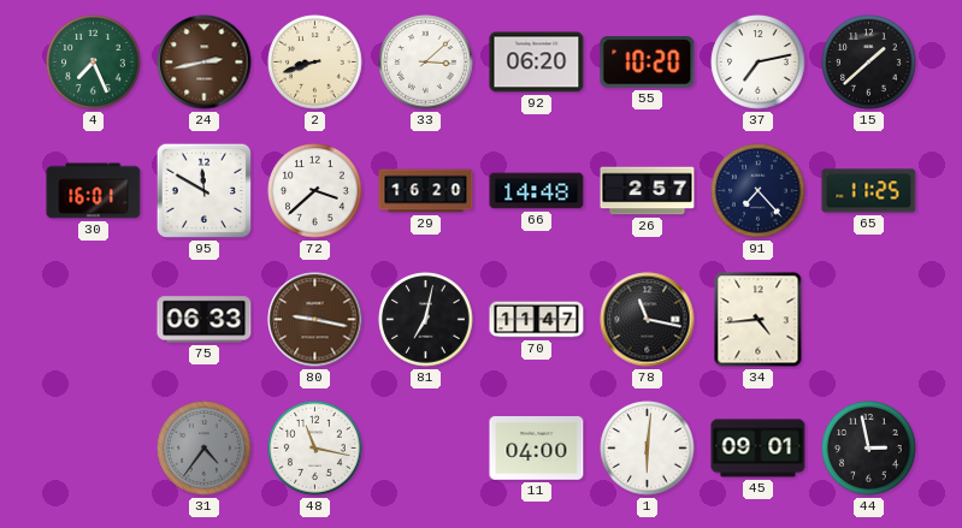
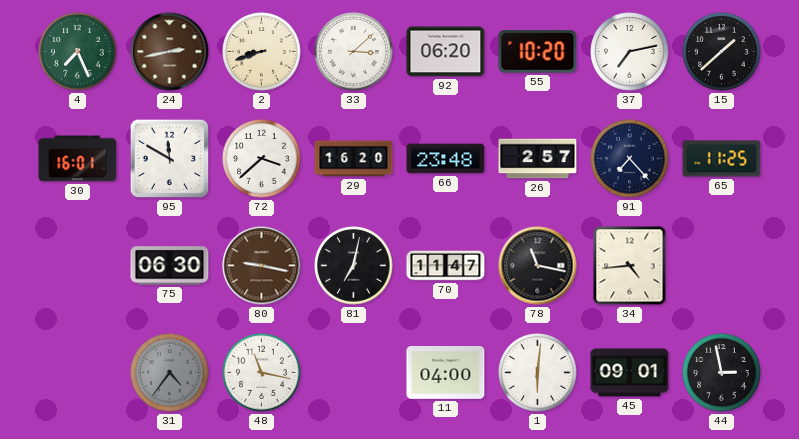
66: 14:48 -> 23:48
75: 06:33 -> 06:30
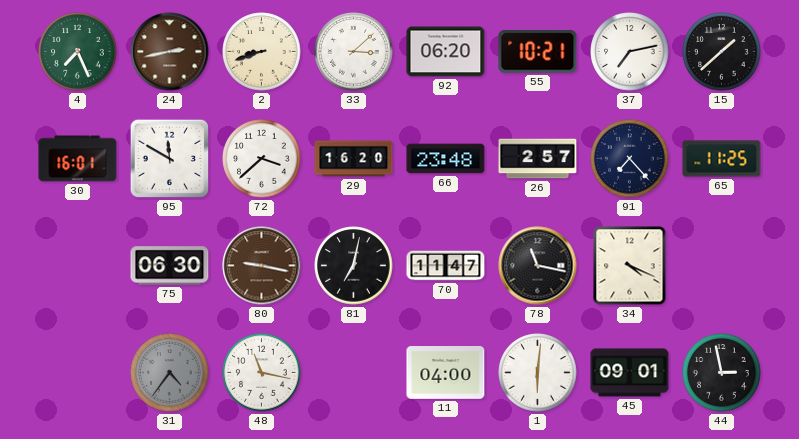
55: 10:20 -> 10:21
34: 4:44 -> 4:19
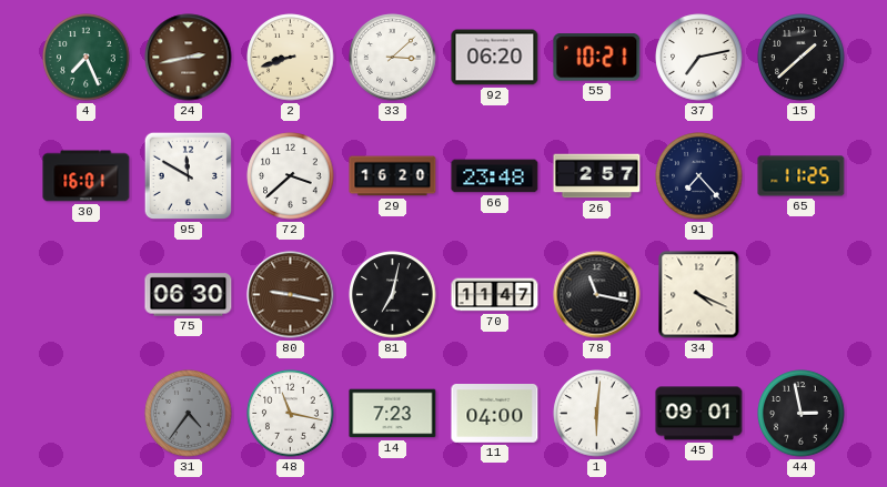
14: none -> 7:23
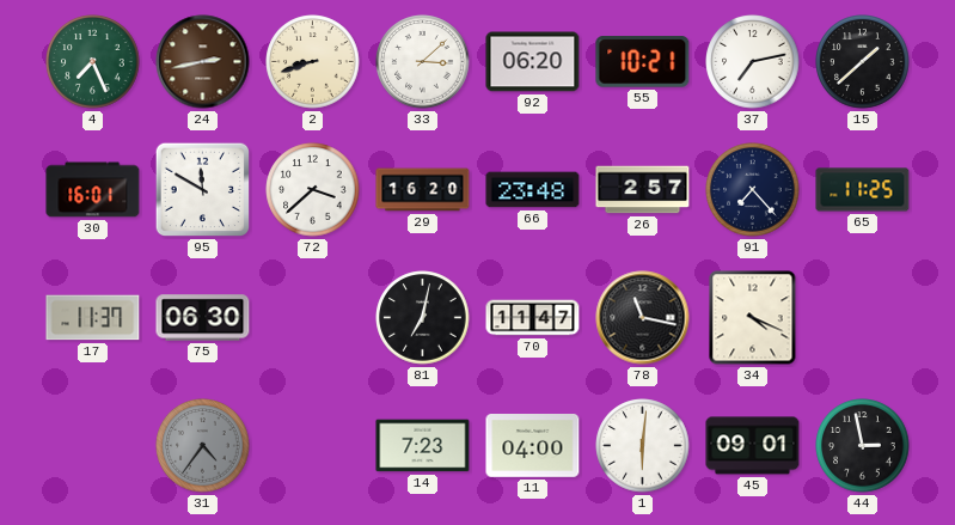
17: none -> 11:37
80: 9:17 -> none
48: 11:17 -> none
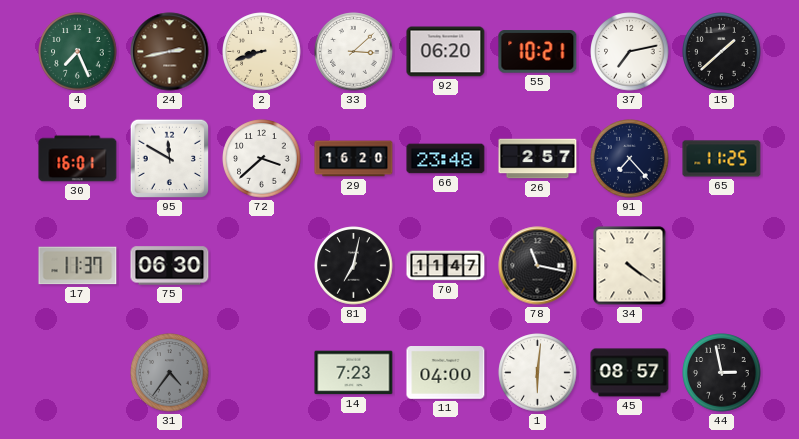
34: 4:19 -> 4:21
45: 09:01 -> 08:57
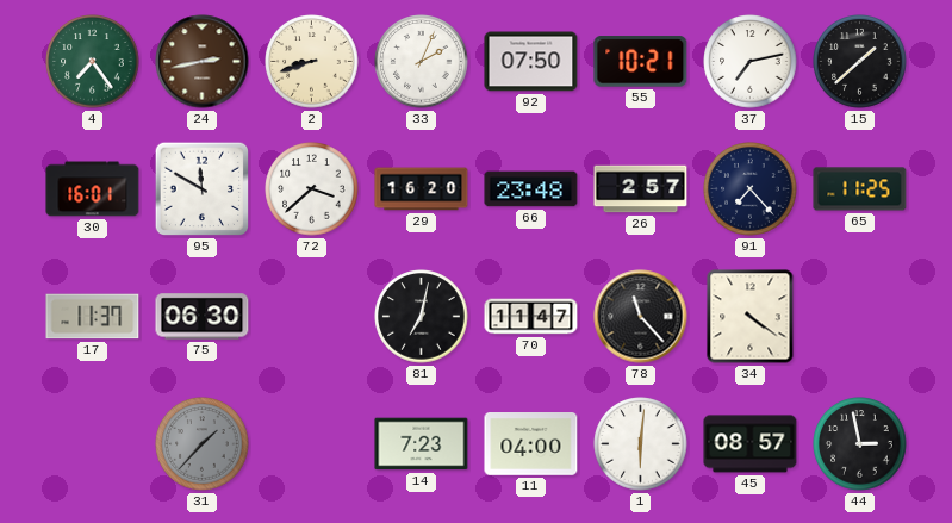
4: 7:26 -> 7:24
33: 3:08 -> 2:04
92: 06:20 -> 07:50
78: 11:17 -> 11:23
31: 4:36 -> 1:37
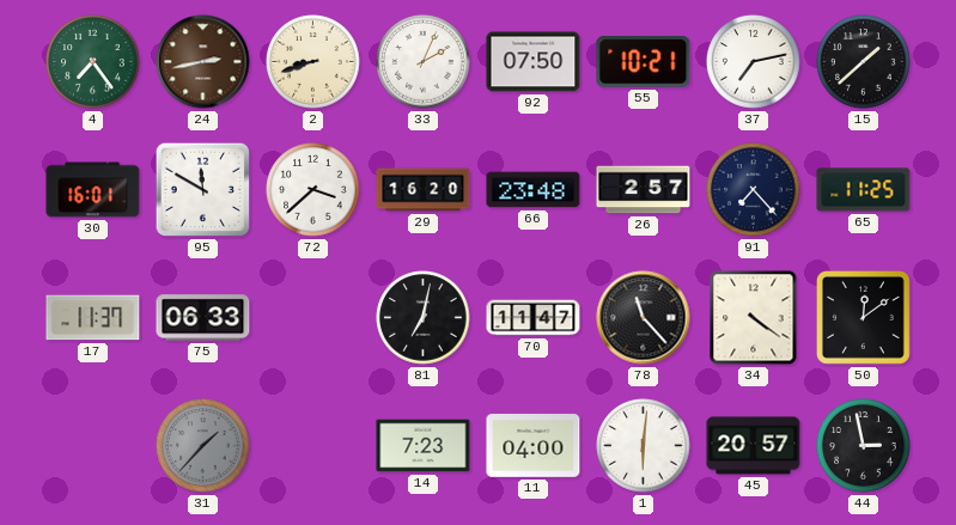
75: 06:30 -> 06:33
50: none -> 12:09
45: 08:57 -> 20:57
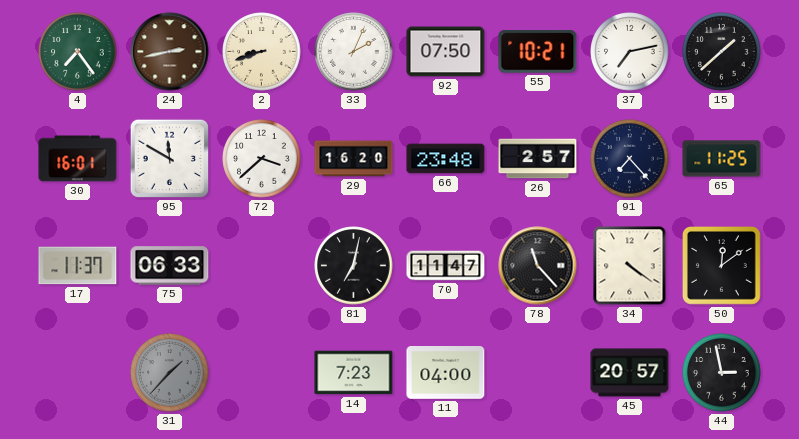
1: 6:01 -> none
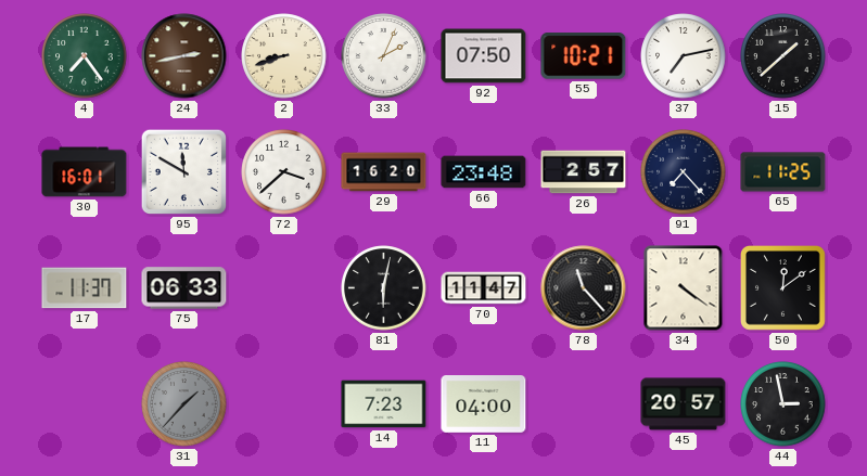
81: 7:02 -> 6:02
